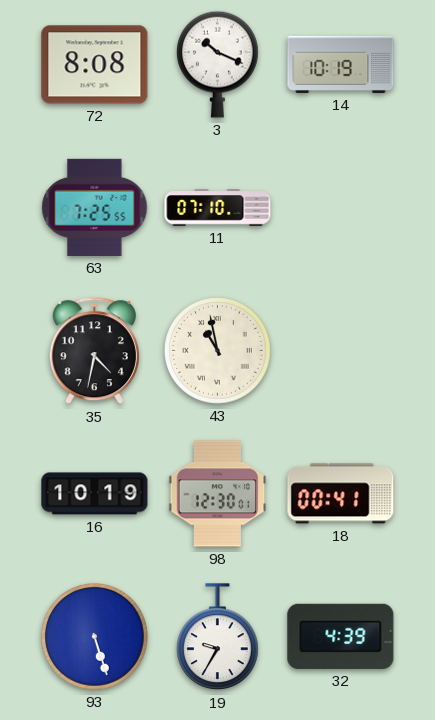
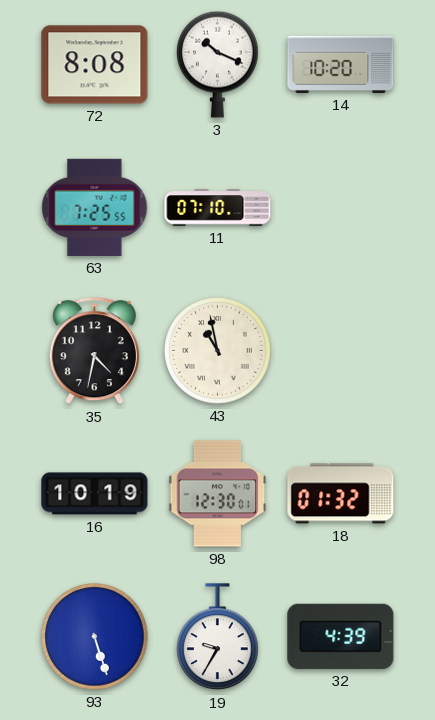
14: 10:19 -> 10:20
18: 00:41 -> 01:32
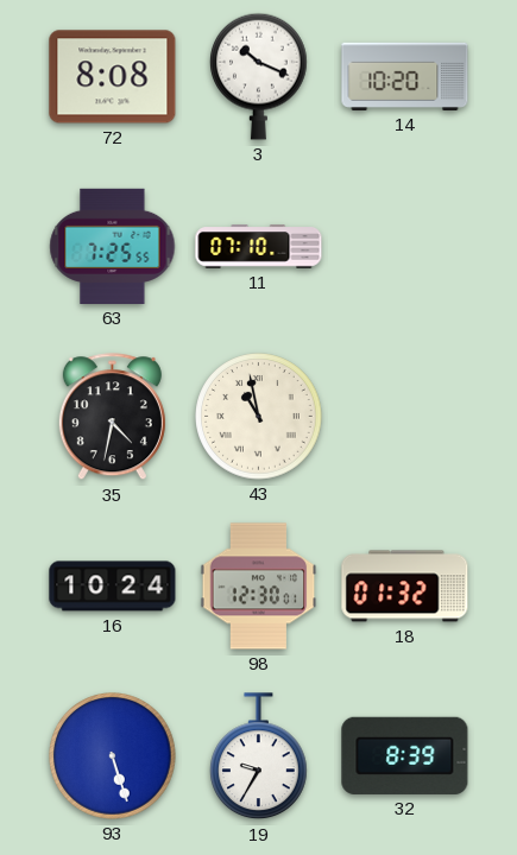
16: 10:19 -> 10:24
32: 4:39 -> 8:39
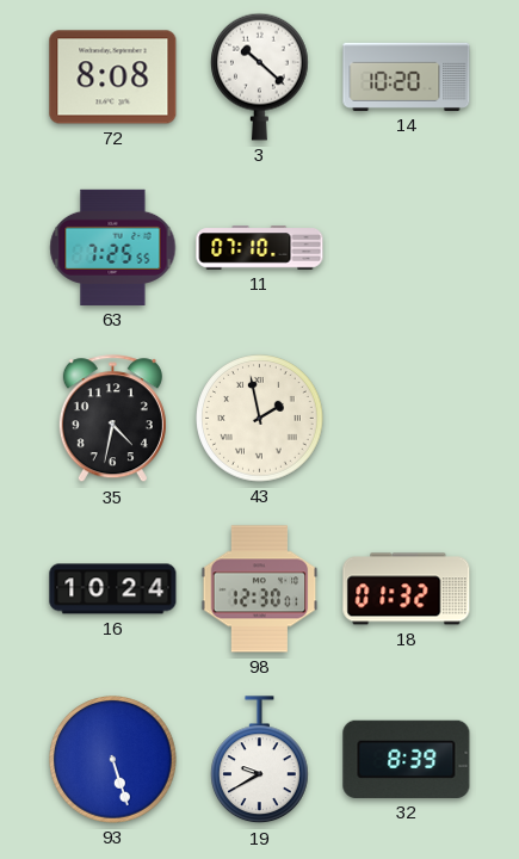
3: 10:19 -> 10:22
43: 10:58 -> 1:58
19: 9:35 -> 9:40
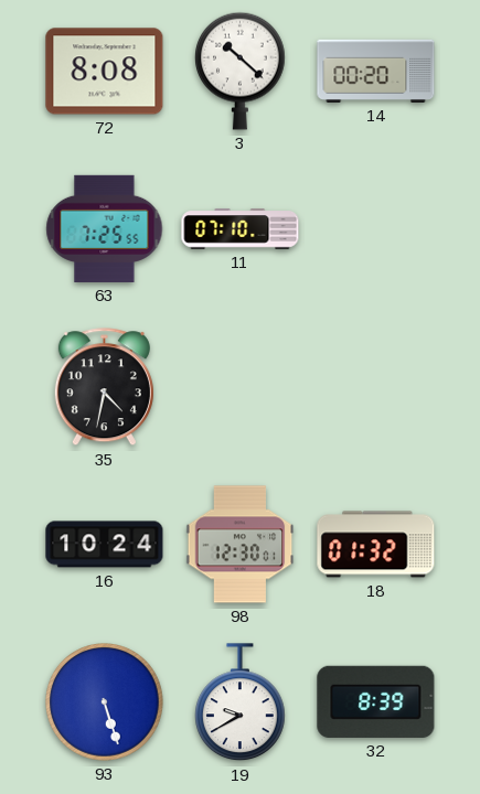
14: 10:20 -> 00:20
43: 1:58 -> none
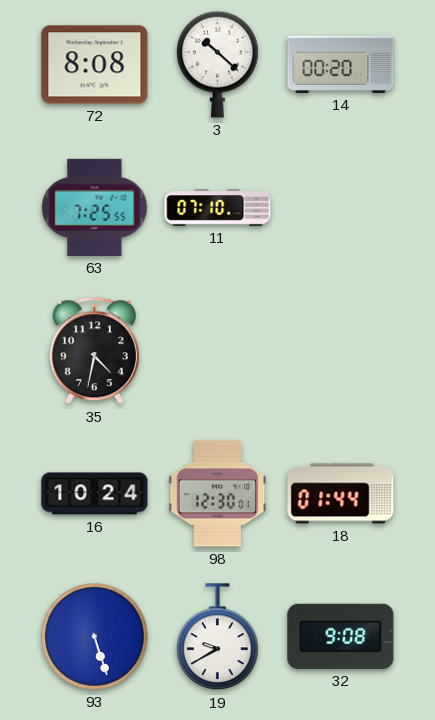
18: 01:32 -> 01:44
32: 8:39 -> 9:08
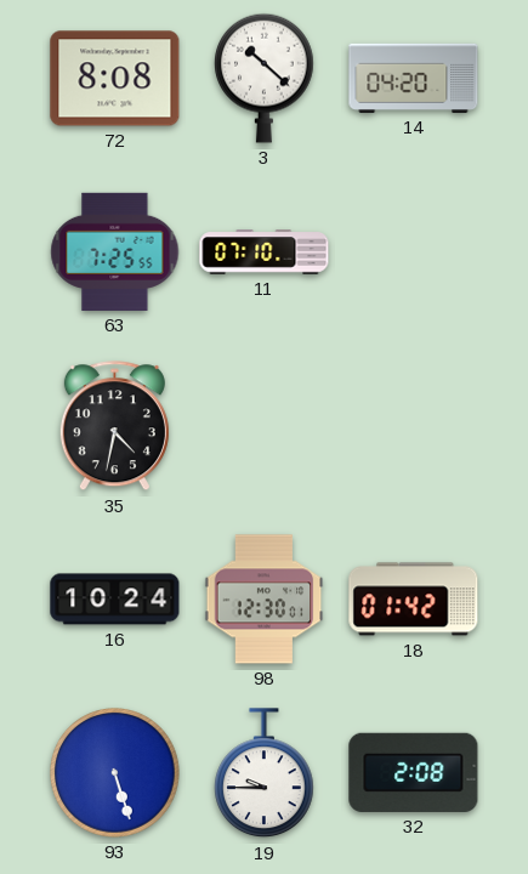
14: 00:20 -> 04:20
18: 01:44 -> 01:42
19: 9:40 -> 9:45
32: 9:08 -> 2:08
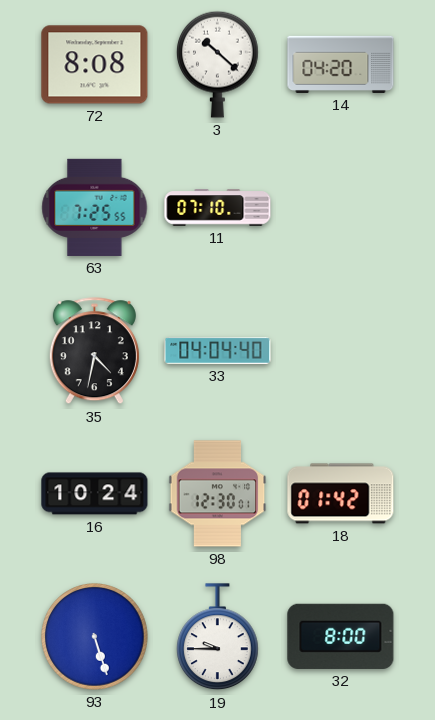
33: none -> 04:04
32: 2:08 -> 8:00
